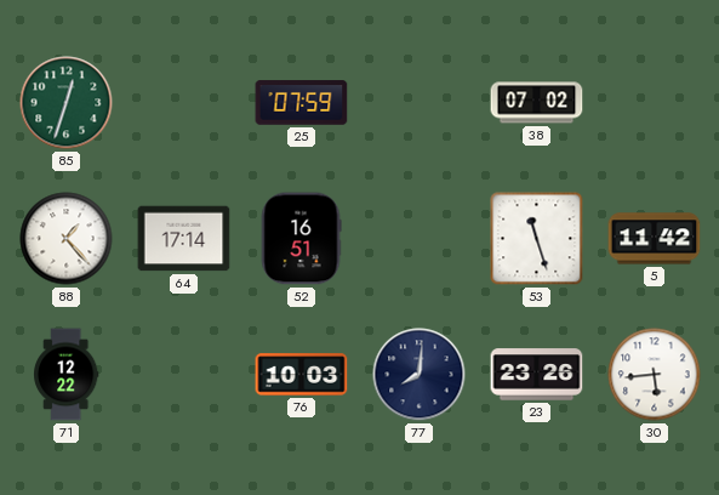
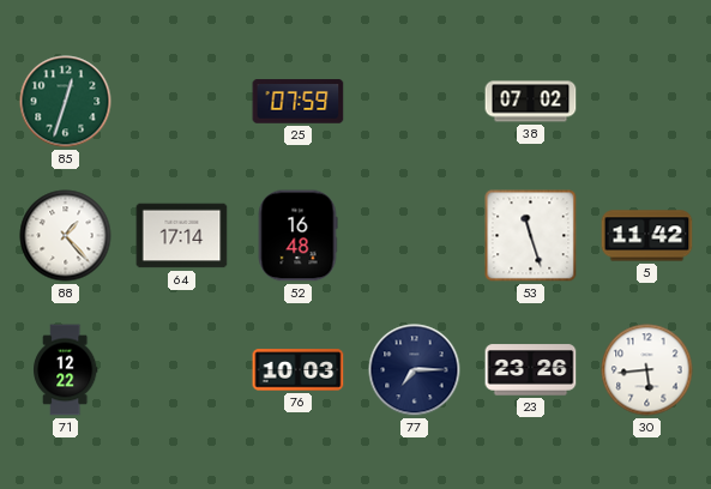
52: 16:51 -> 16:48
77: 8:01 -> 7:15
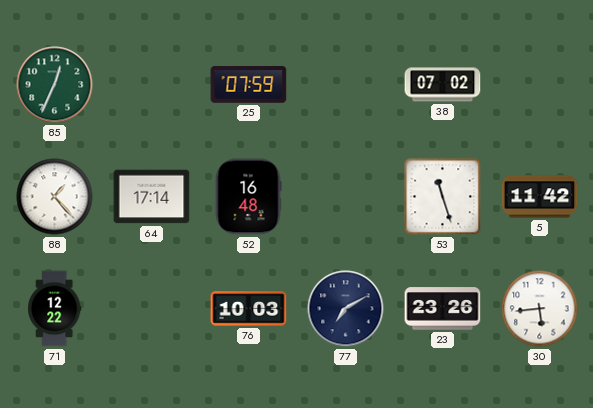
85: 12:33 -> 12:34
77: 7:15 -> 7:10
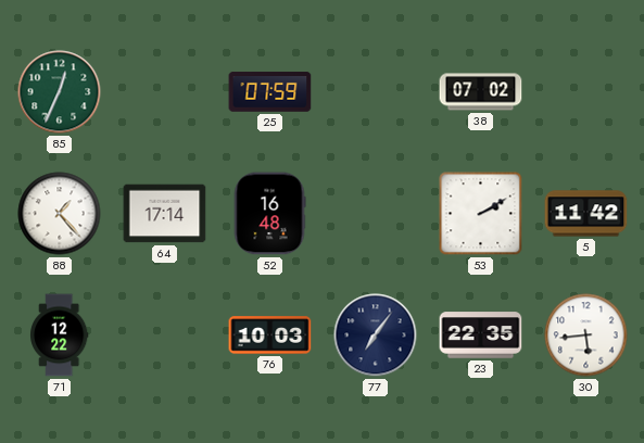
53: 11:27 -> 2:10
77: 7:10 -> 7:06
23: 23:26 -> 22:35
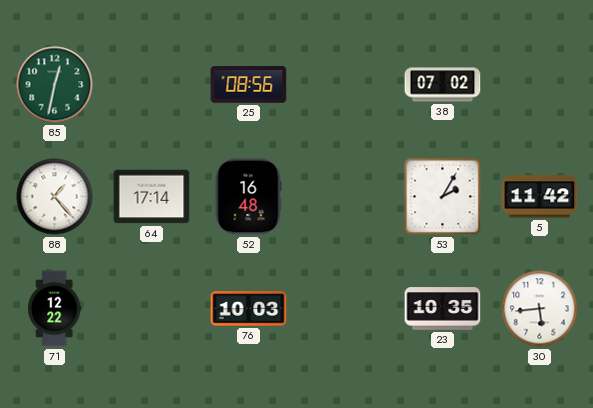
85: 12:34 -> 12:32
25: 07:59 -> 08:56
53: 2:10 -> 2:05
77: 7:06 -> none
23: 22:35 -> 10:35
